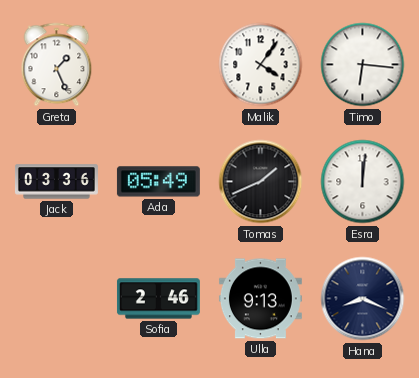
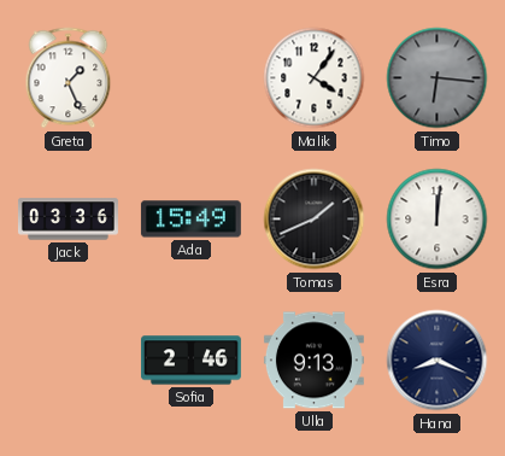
Timo dial: white -> grey
Ada: 05:49 -> 15:49
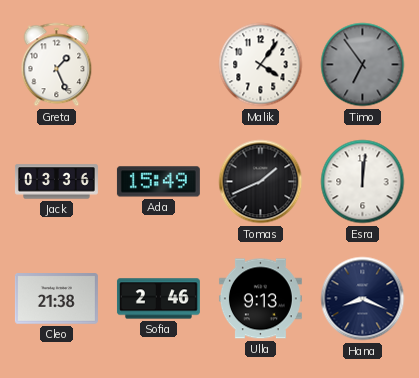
Timo: 6:16 -> 6:54
Cleo: none -> 21:38
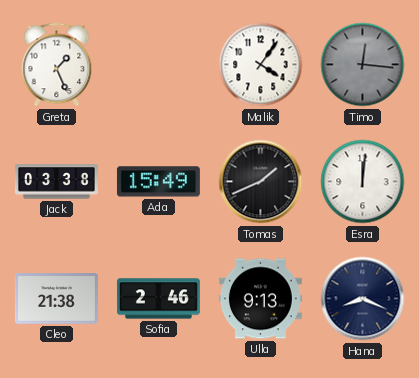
Timo: 6:54 -> 12:16
Jack: 03:36 -> 03:38
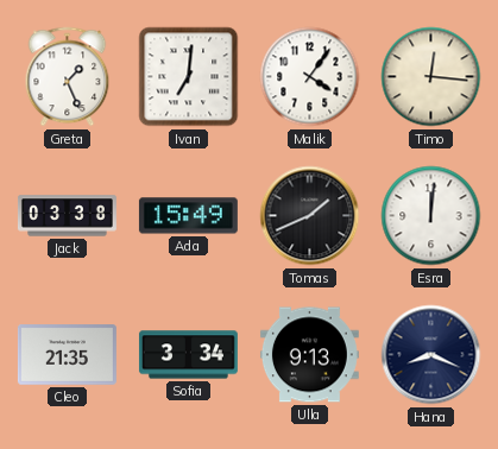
Ivan: none -> 7:01
Timo dial: grey -> cream
Cleo: 21:38 -> 21:35
Sofia: 2:46 -> 3:34
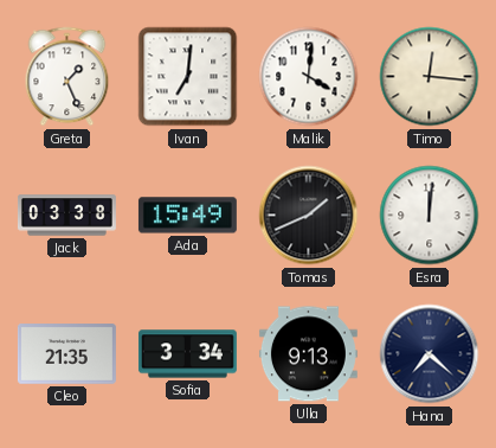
Malik: 4:06 -> 4:01
Hana: 8:19 -> 7:22
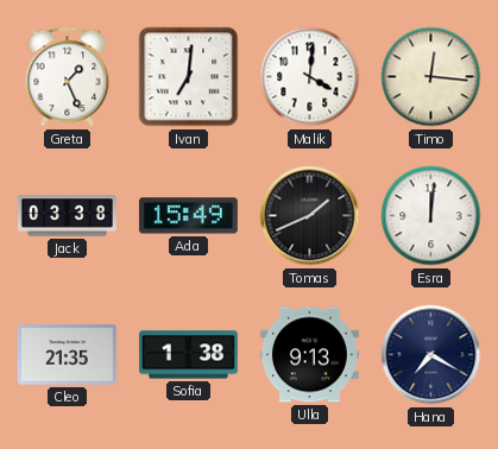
Sofia: 3:34 -> 1:38
Hana: 7:22 -> 7:20
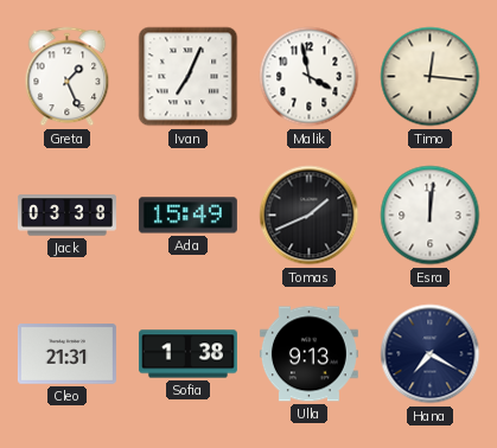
Ivan: 7:01 -> 7:04
Malik: 4:01 -> 3:58
Cleo: 21:35 -> 21:31
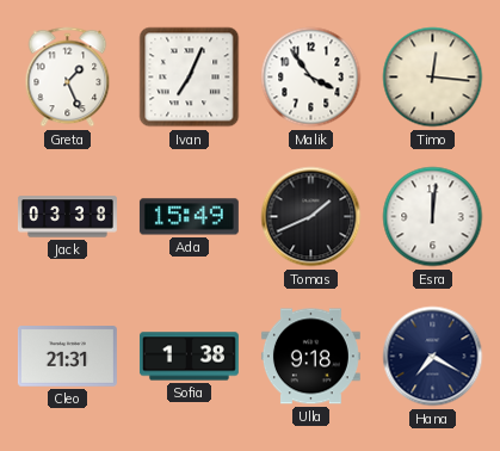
Malik: 3:58 -> 3:54
Ulla: 9:13 -> 9:18
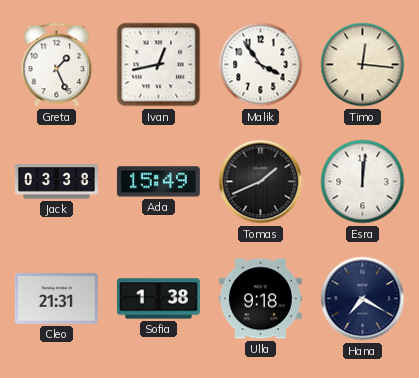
Ivan: 7:04 -> 12:43
